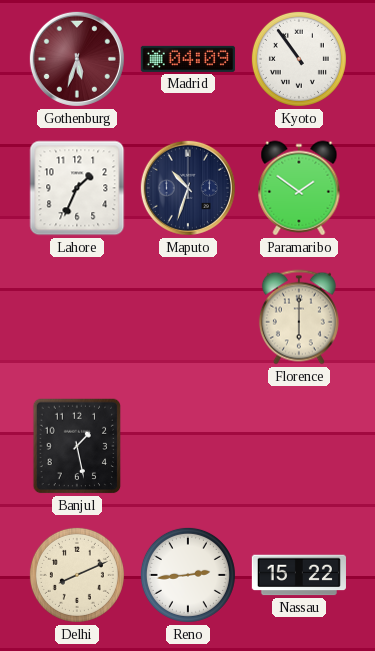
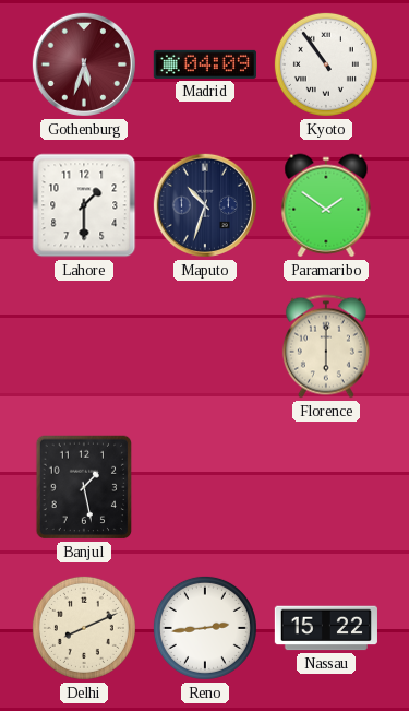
Lahore: 1:34 -> 1:30
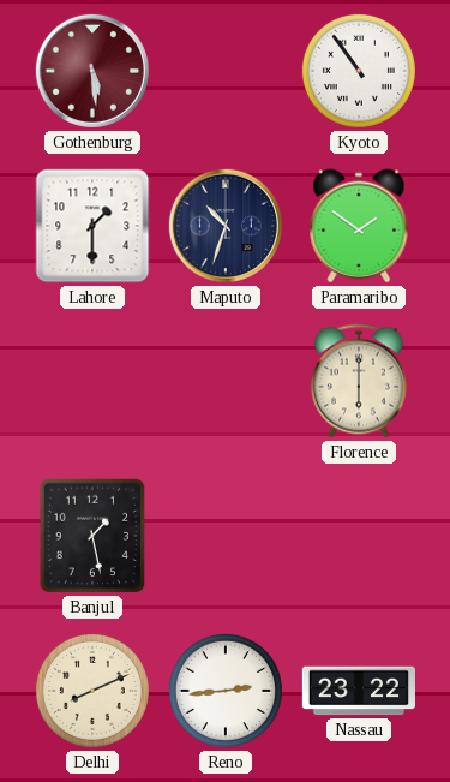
Gothenburg: 5:33 -> 5:29
Madrid: 04:09 -> none
Nassau: 15:22 -> 23:22
